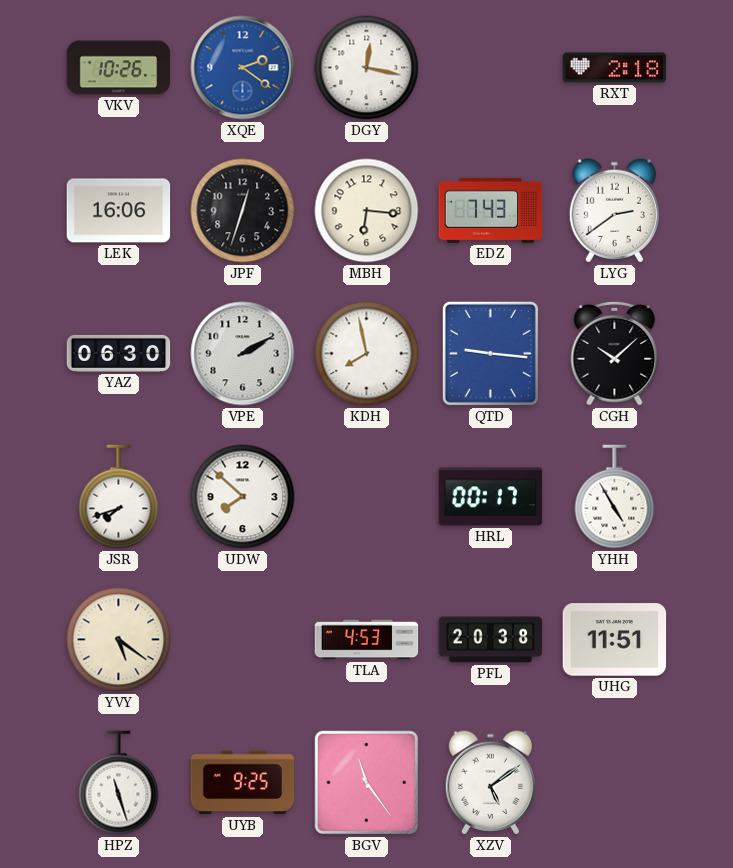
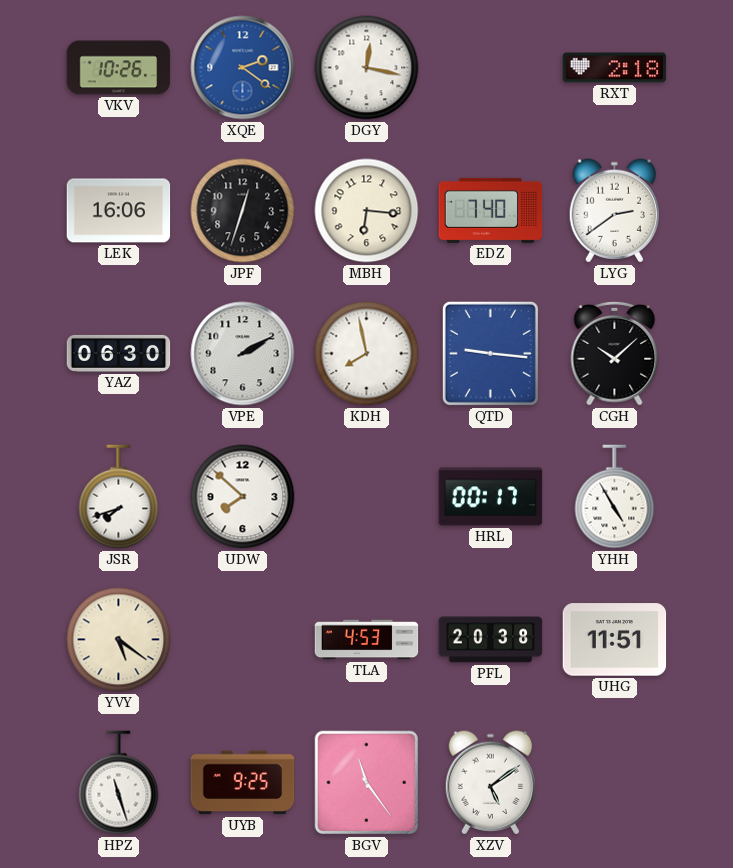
EDZ: 7:43 -> 7:40
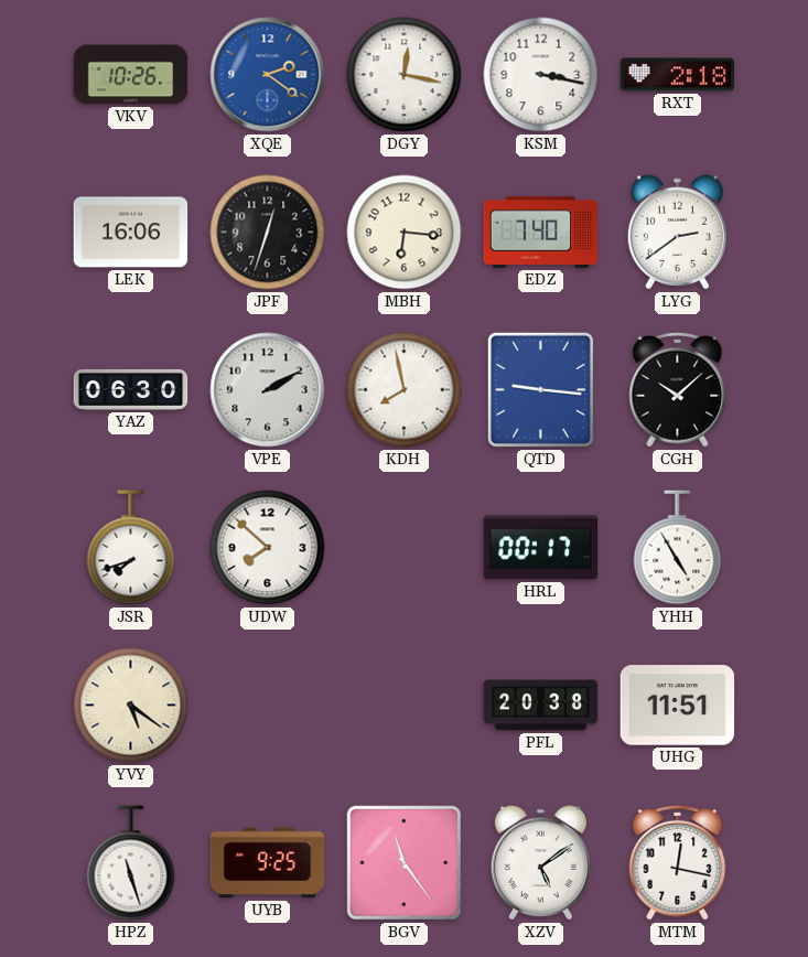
KSM: none -> 3:17
TLA: 4:53 -> none
MTM: none -> 12:17
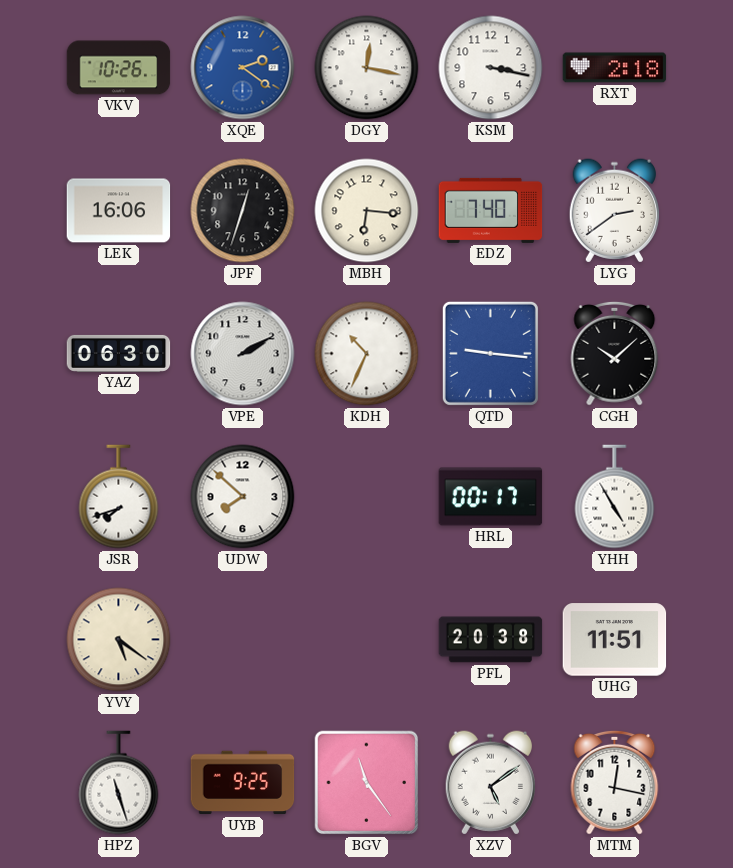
KDH: 7:58 -> 10:34
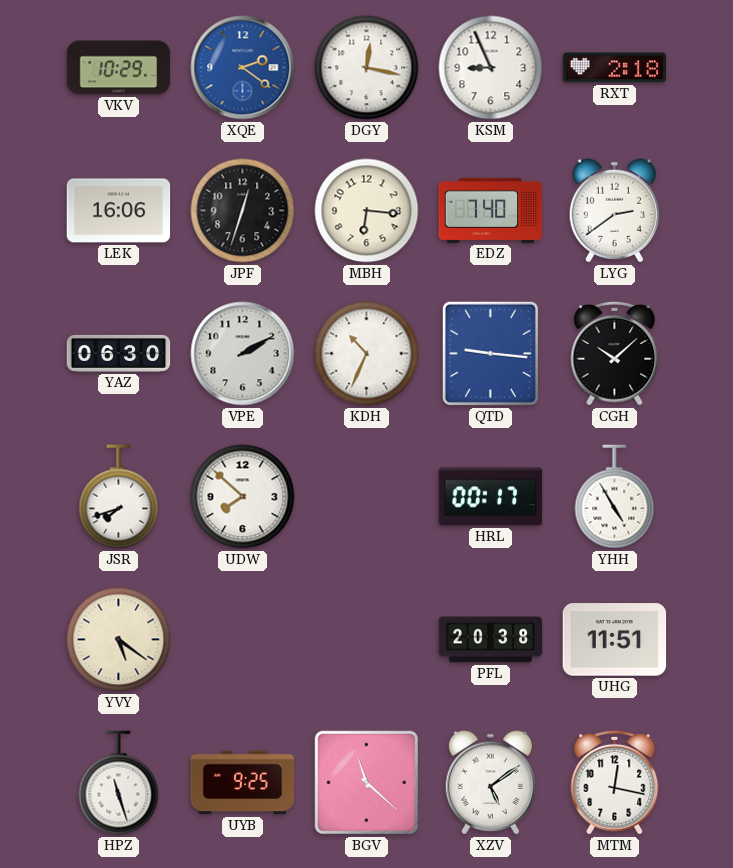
VKV: 10:26 -> 10:29
KSM: 3:17 -> 8:56
BGV: 11:24 -> 11:22
